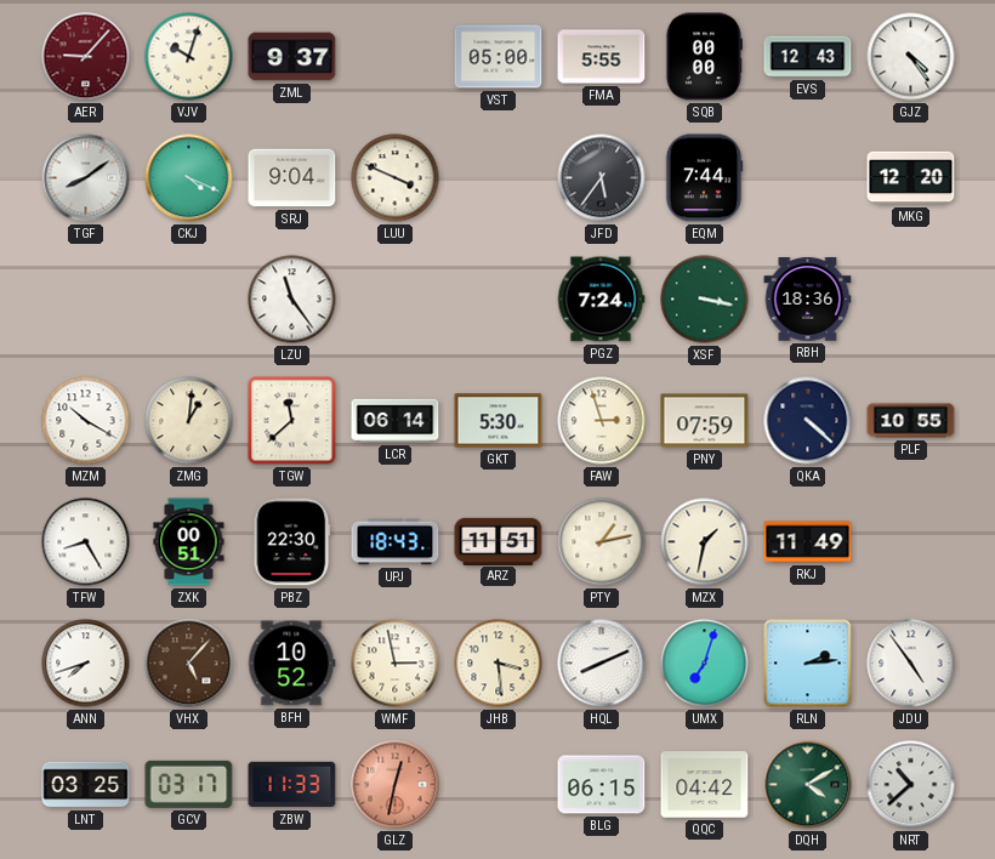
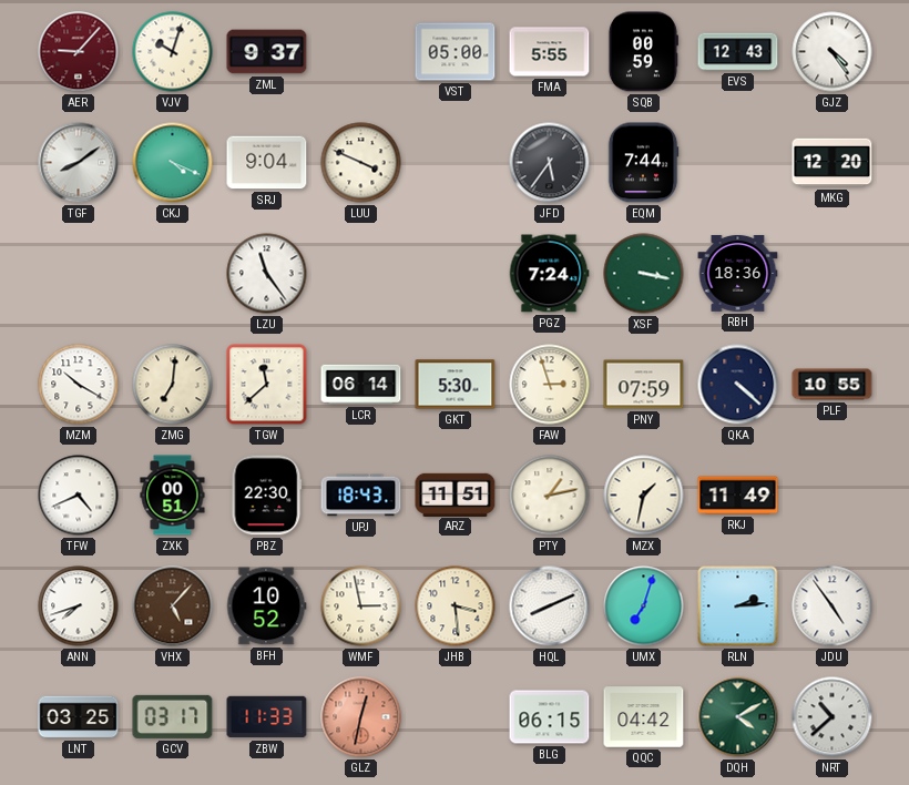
SQB: 00:00 -> 00:59
ZMG: 1:01 -> 7:01
TFW: 8:25 -> 4:41
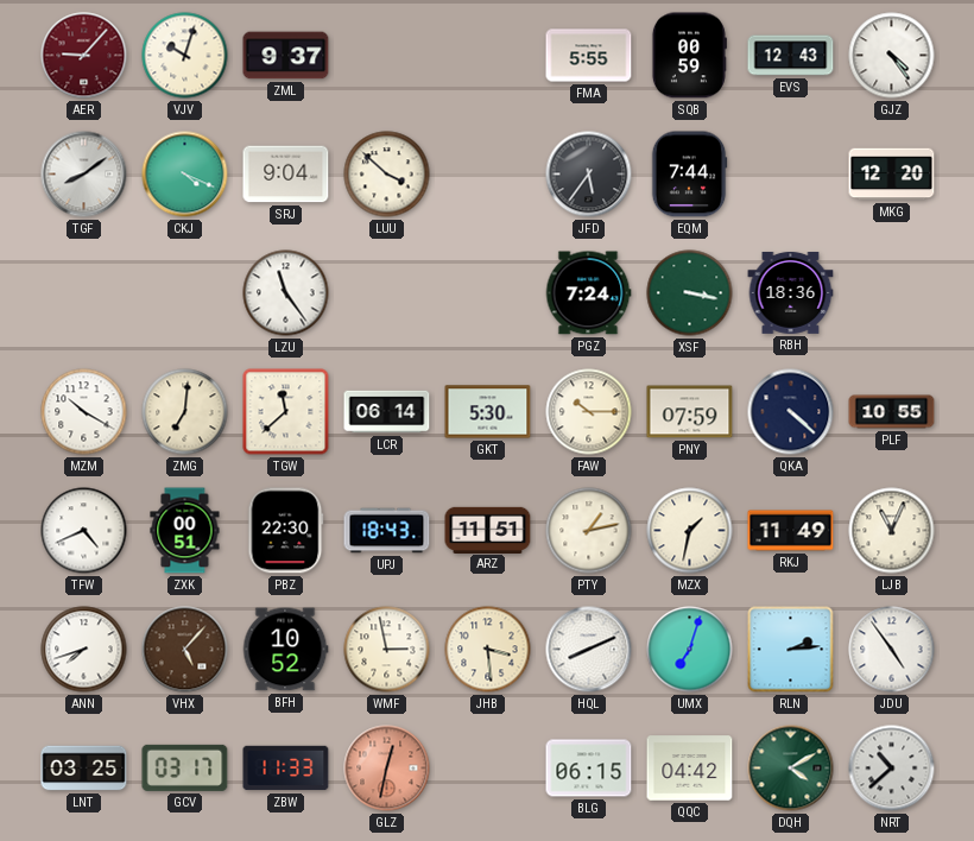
VST: 05:00 -> none
LUU: 3:49 -> 3:52
FAW: 2:57 -> 10:15
LJB: none -> 11:04
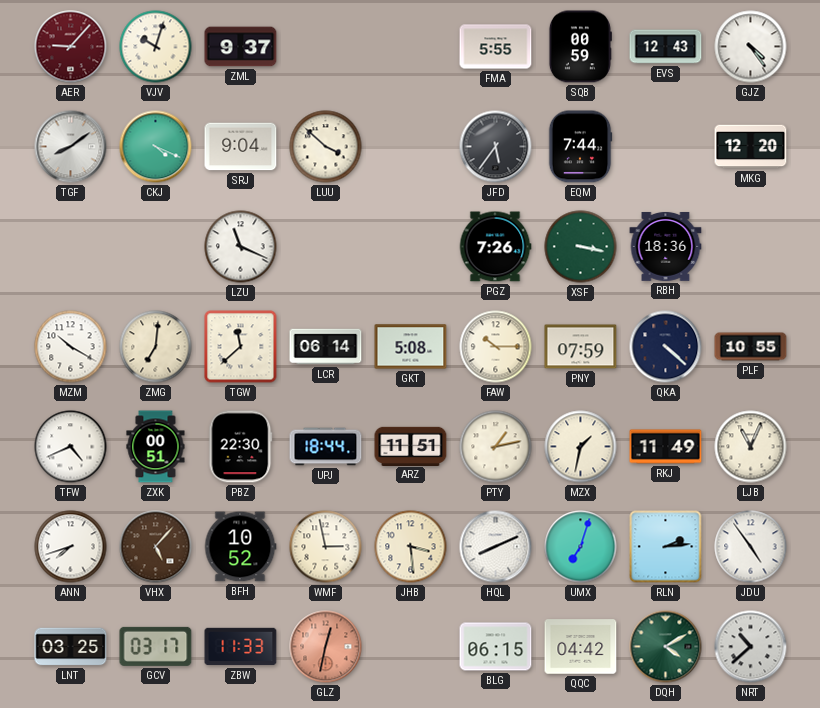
LZU: 11:24 -> 11:19
PGZ: 7:24 -> 7:26
GKT: 5:30 -> 5:08
UPJ: 18:43 -> 18:44
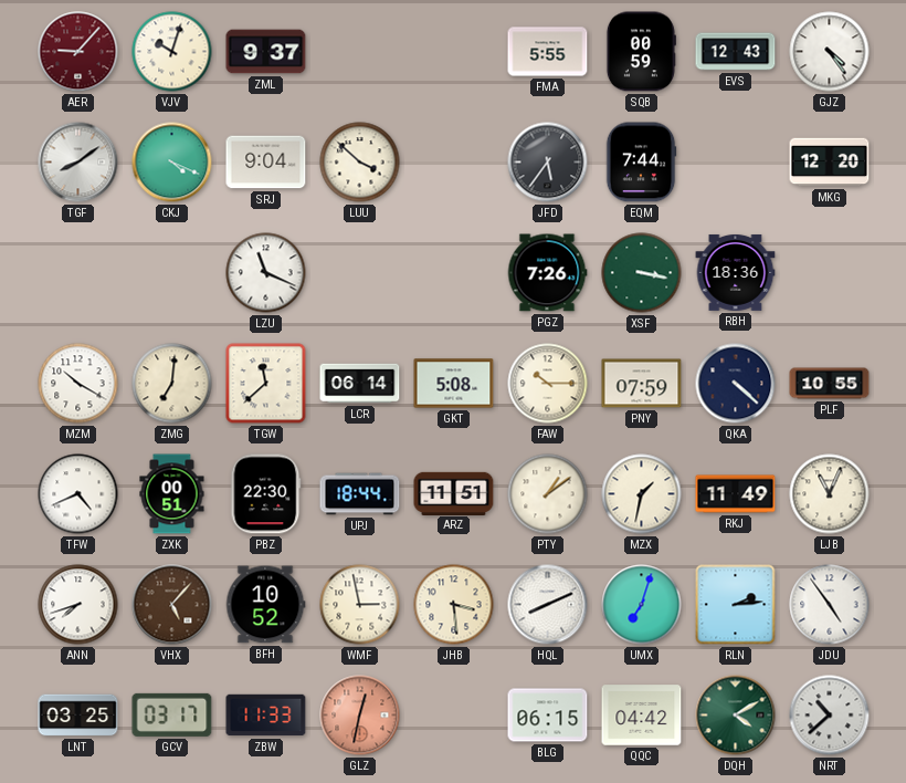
PTY: 1:13 -> 1:09
